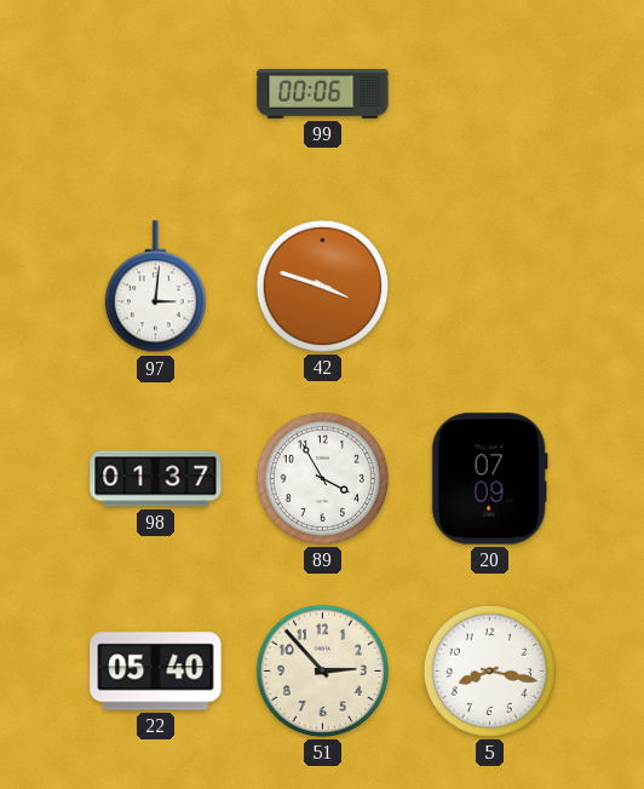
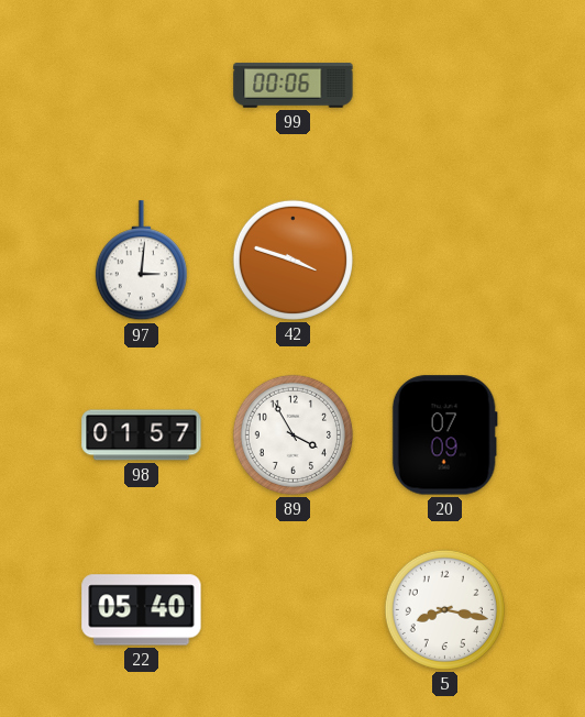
98: 01:37 -> 01:57
51: 2:53 -> none
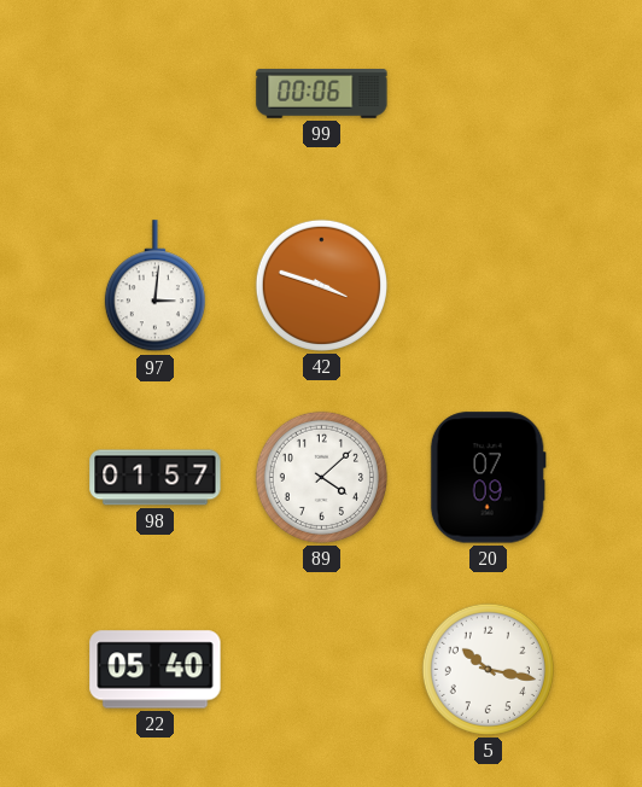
89: 3:55 -> 4:08
5: 8:17 -> 10:17
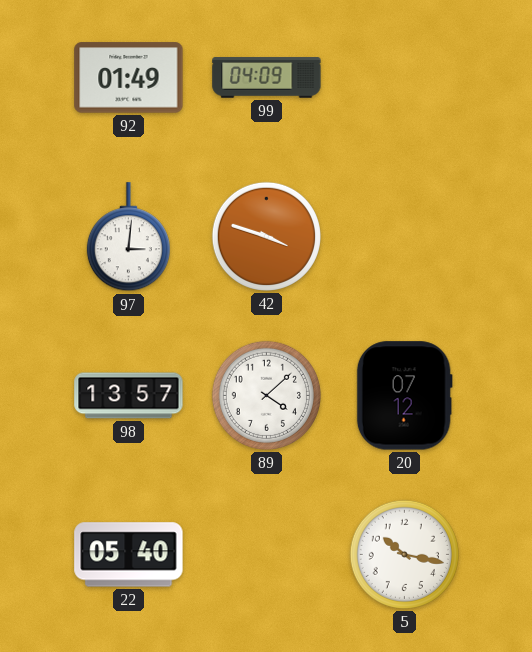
92: none -> 01:49
99: 00:06 -> 04:09
98: 01:57 -> 13:57
20: 07:09 -> 07:12
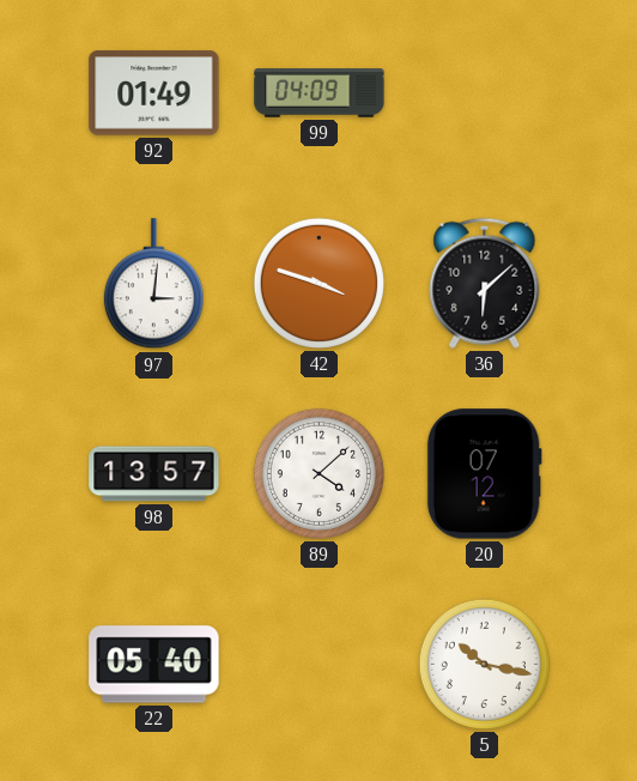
36: none -> 6:08
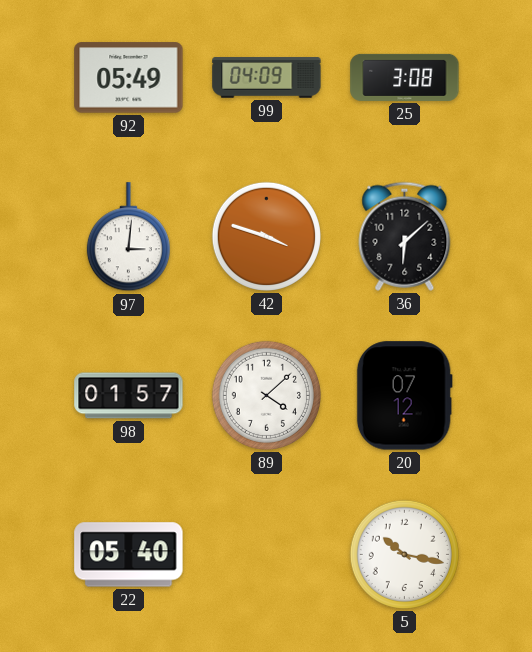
92: 01:49 -> 05:49
25: none -> 3:08
98: 13:57 -> 01:57
